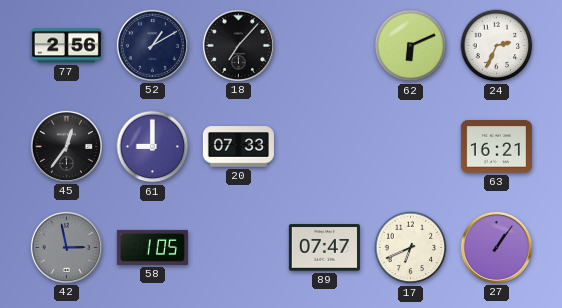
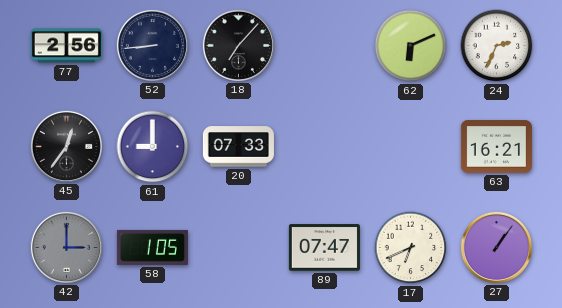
52: 1:10 -> 8:44
42: 2:58 -> 3:00
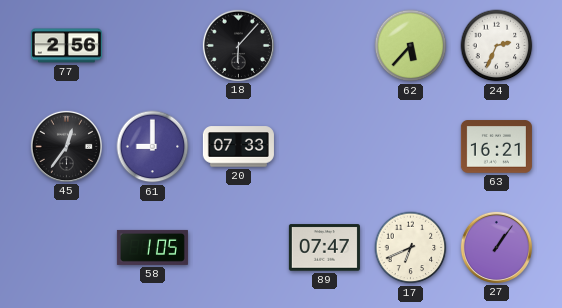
52: 8:44 -> none
18: 7:07 -> 6:07
62: 6:11 -> 5:37
42: 3:00 -> none
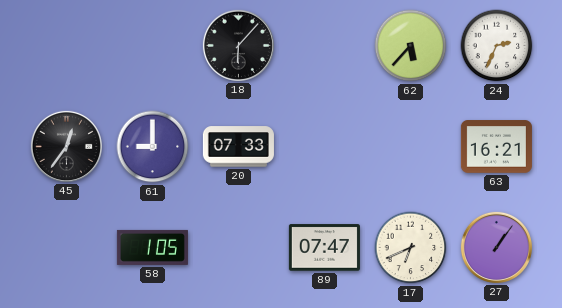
77: 2:56 -> none
